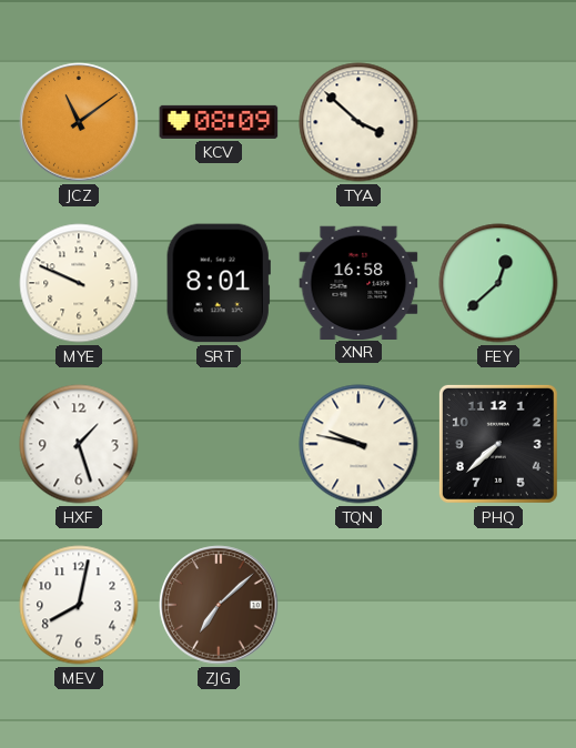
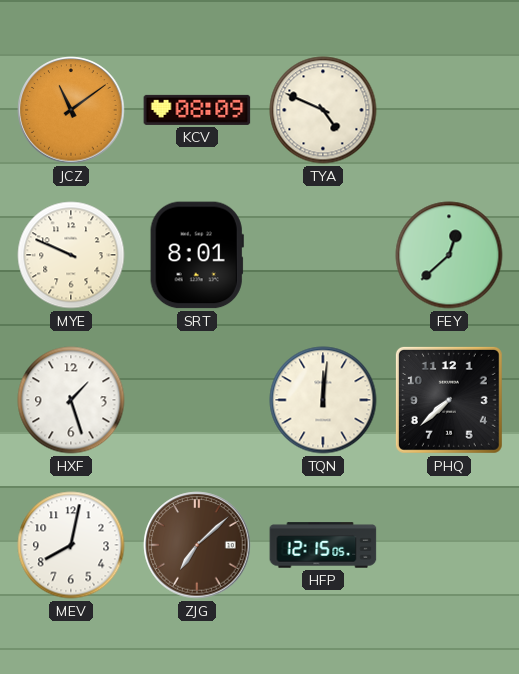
TYA: 3:52 -> 4:49
XNR: 16:58 -> none
TQN: 9:47 -> 12:01
HFP: none -> 12:15
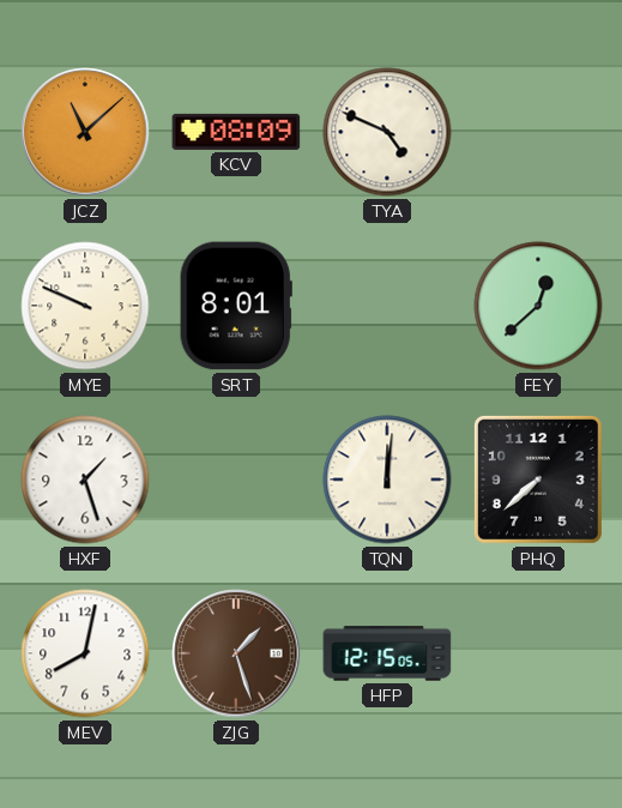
JCZ: 11:09 -> 11:08
ZJG: 7:08 -> 1:27
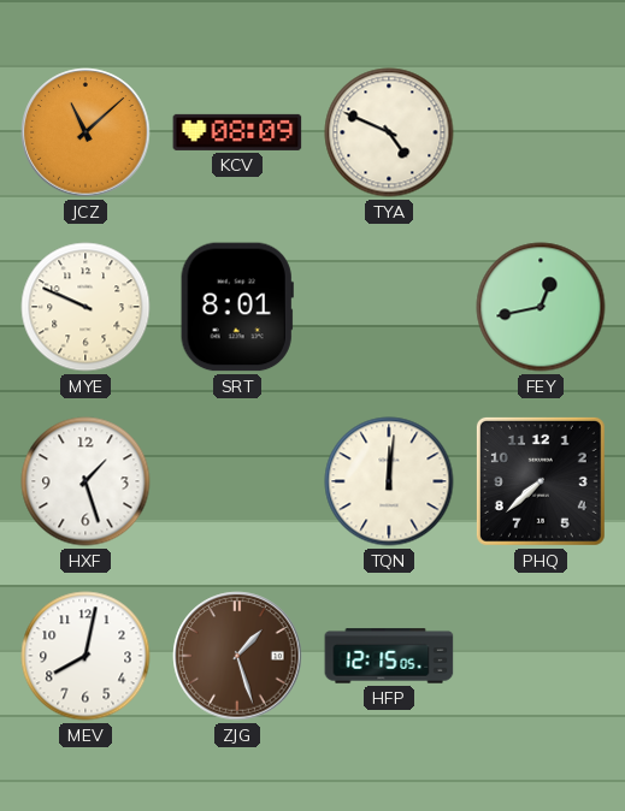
FEY: 12:38 -> 12:43
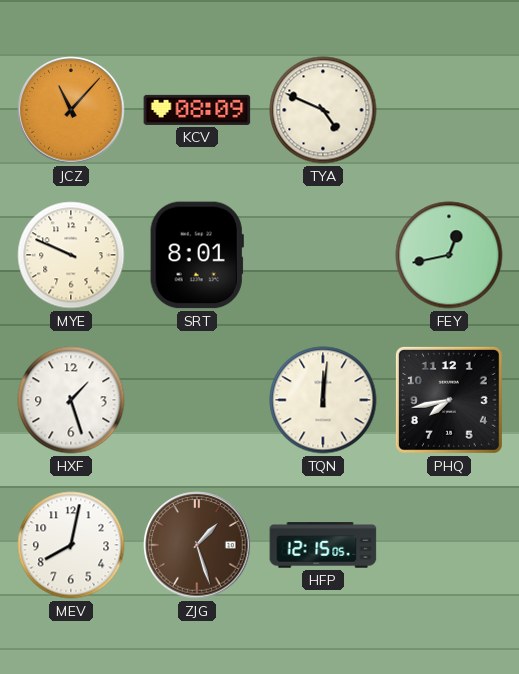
JCZ: 11:08 -> 11:07
PHQ: 7:38 -> 7:43
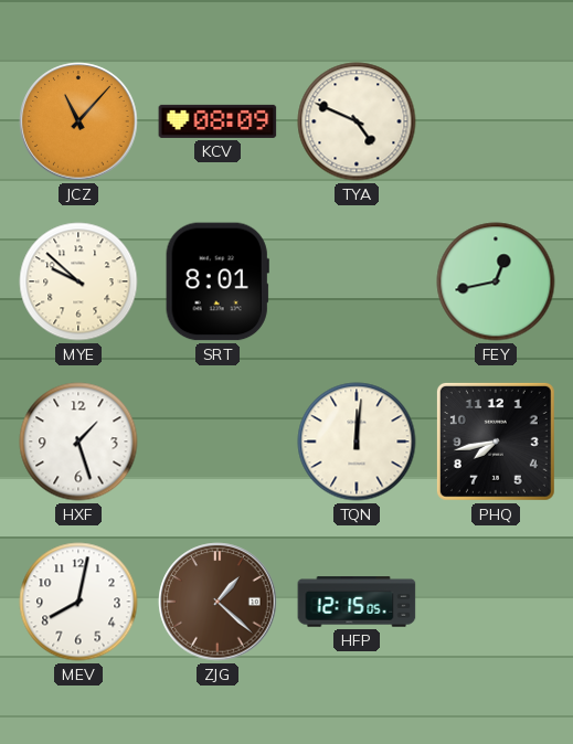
MYE: 9:49 -> 9:52
ZJG: 1:27 -> 1:22
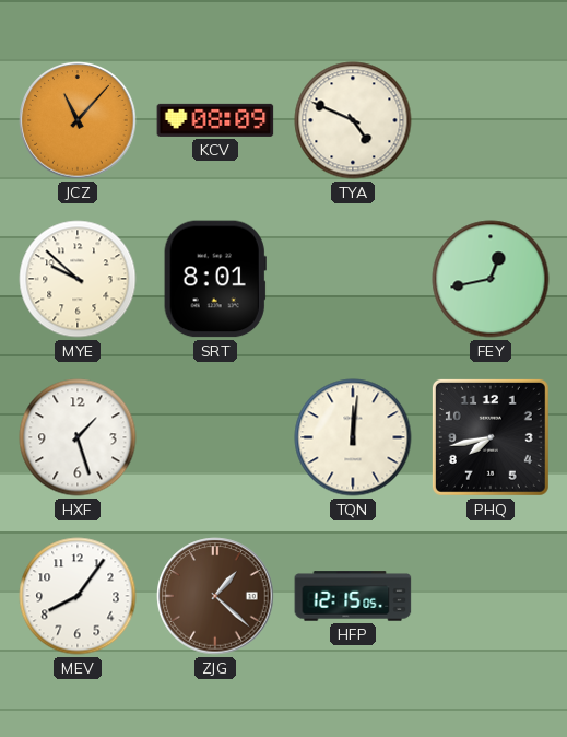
MEV: 8:02 -> 8:06
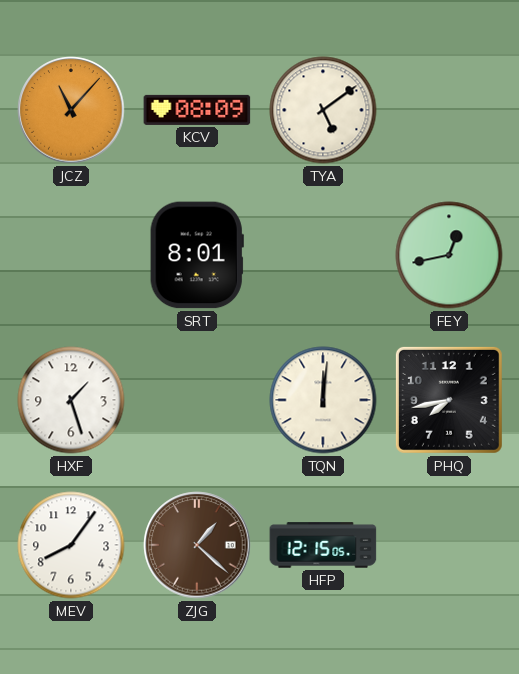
TYA: 4:49 -> 5:09
MYE: 9:52 -> none
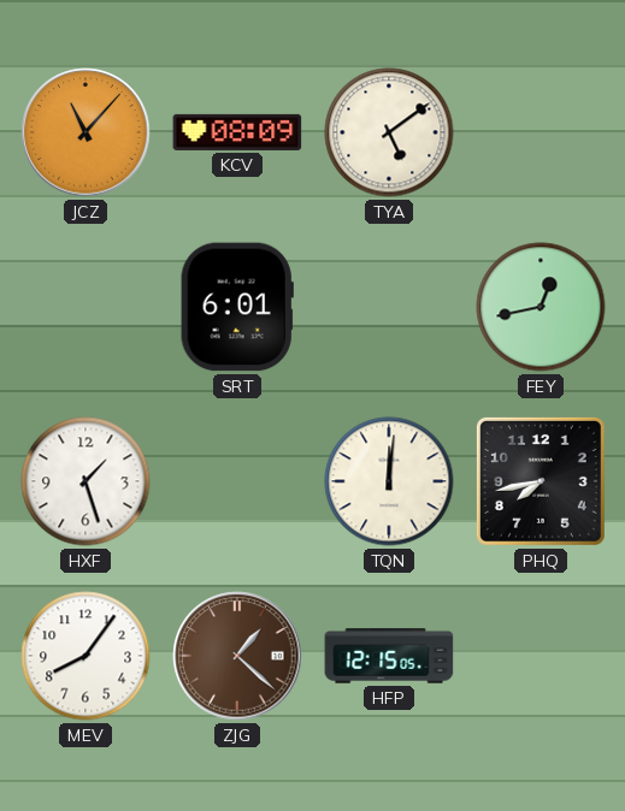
SRT: 8:01 -> 6:01
